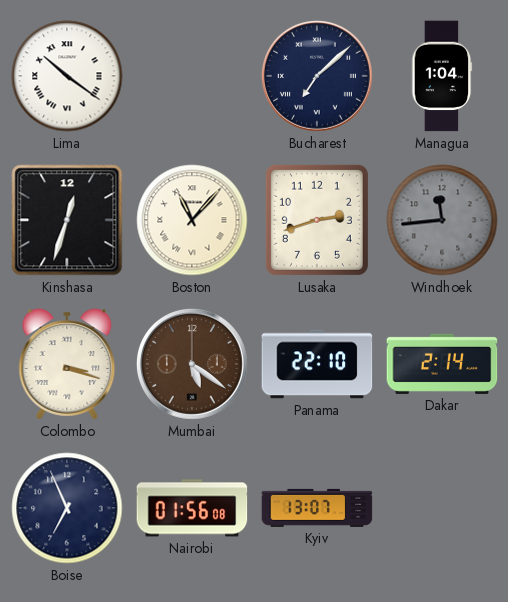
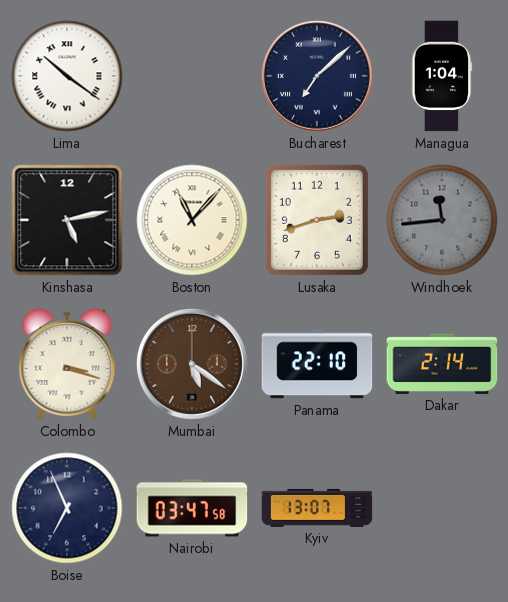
Kinshasa: 12:33 -> 5:13
Nairobi: 01:56 -> 03:47
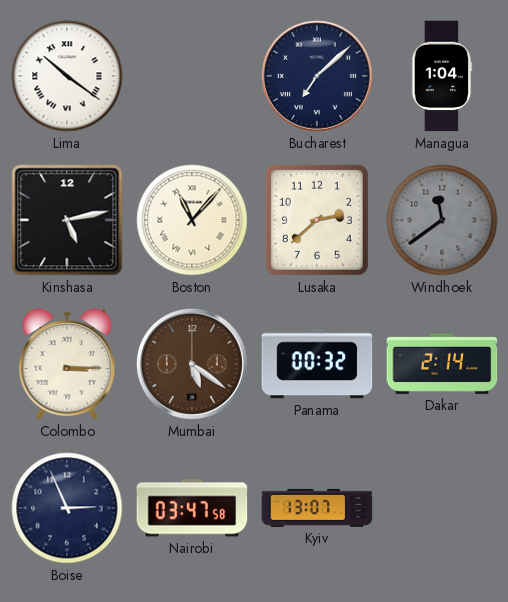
Lusaka: 2:42 -> 2:38
Windhoek: 11:44 -> 11:39
Colombo: 3:18 -> 3:15
Panama: 22:10 -> 00:32
Boise: 6:56 -> 2:56
